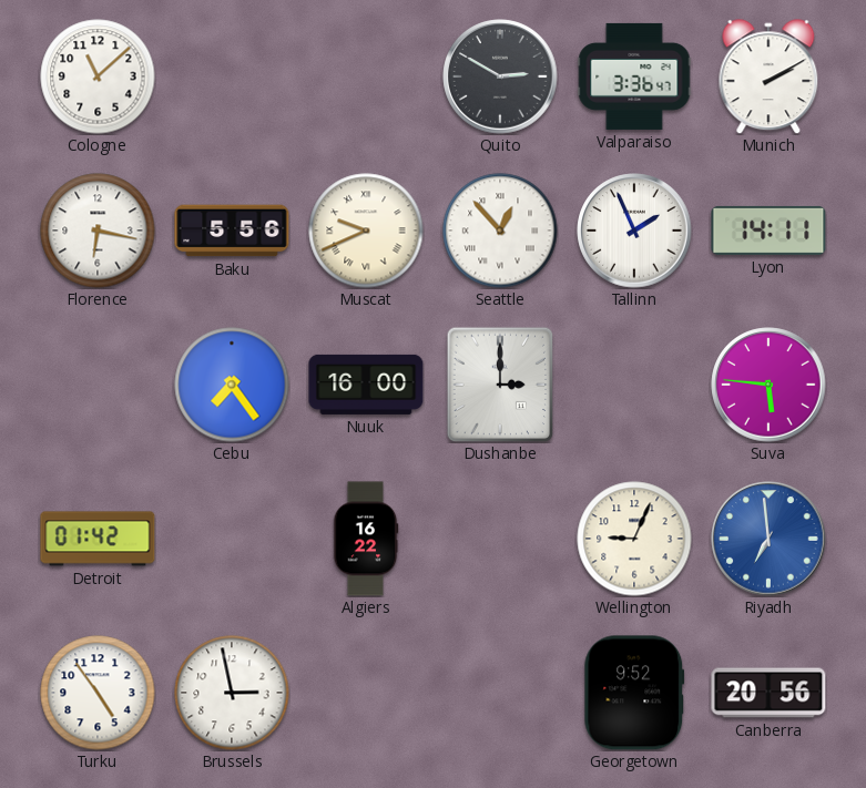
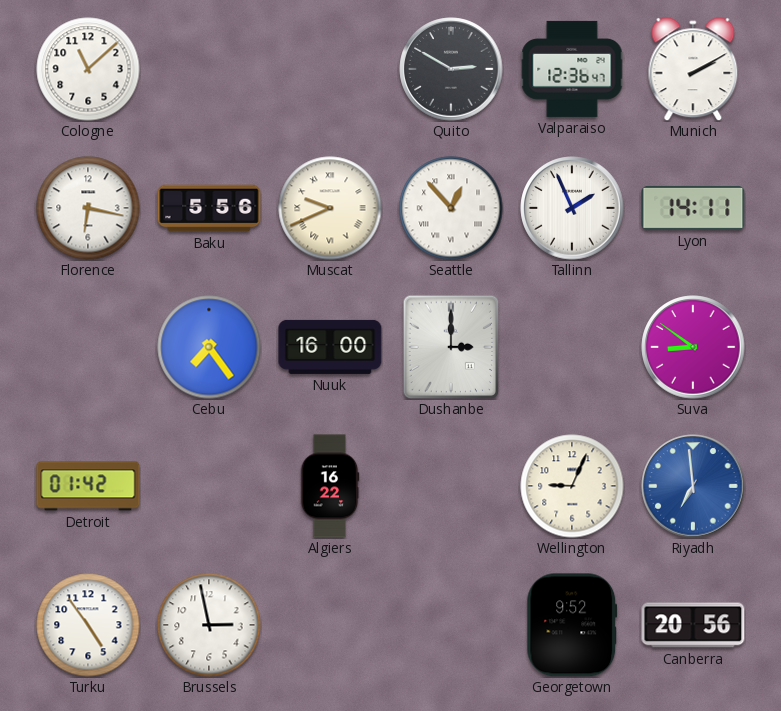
Valparaiso: 3:36 -> 12:36
Suva: 5:46 -> 8:51
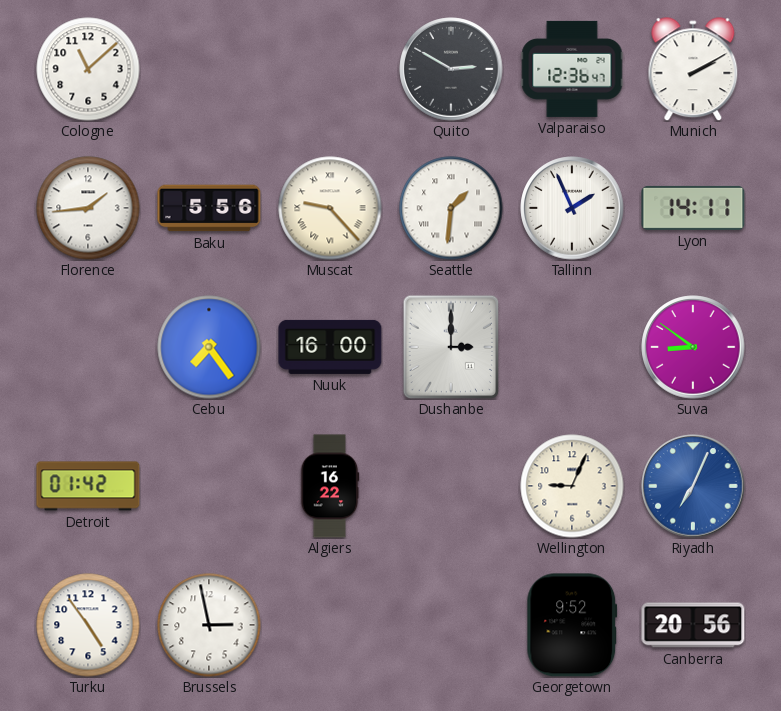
Florence: 6:17 -> 1:44
Muscat: 9:41 -> 9:23
Seattle: 12:53 -> 1:31
Riyadh: 6:59 -> 7:04
